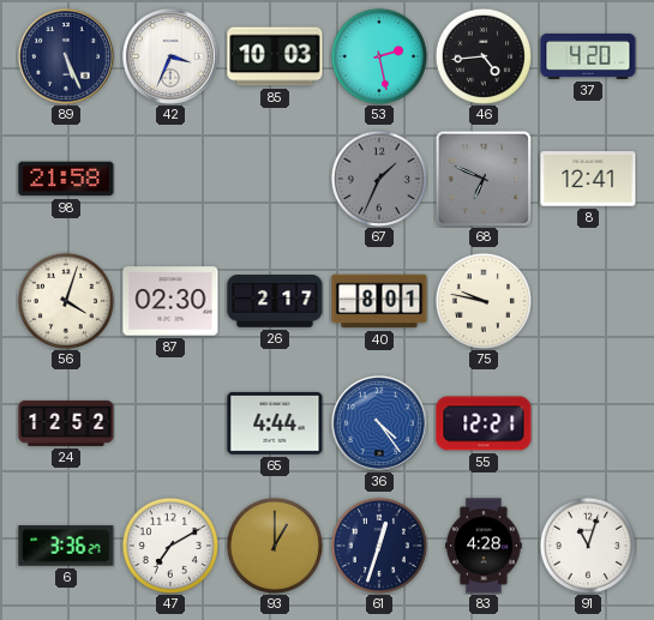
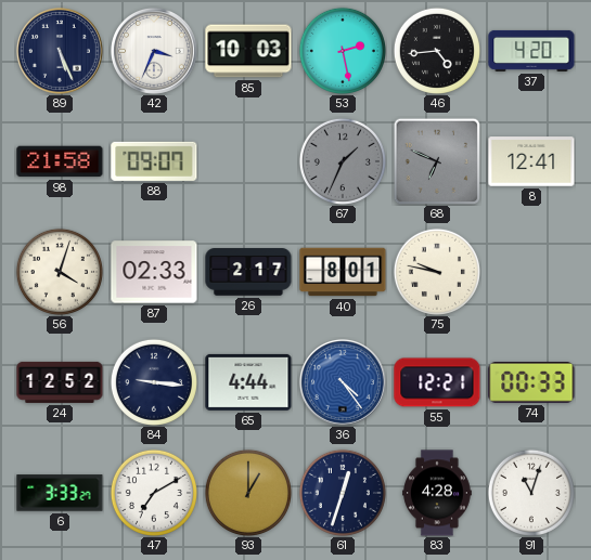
88: none -> 09:07
87: 02:30 -> 02:33
84: none -> 9:16
74: none -> 00:33
6: 3:36 -> 3:33
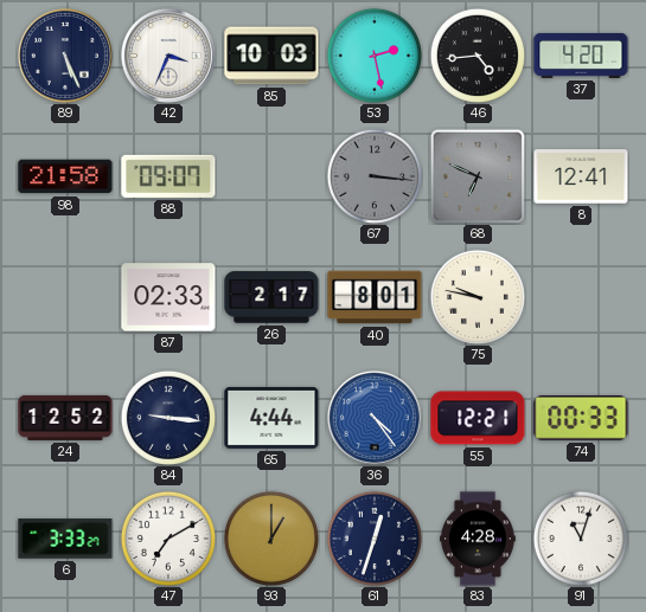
67: 1:34 -> 3:16
56: 4:03 -> none
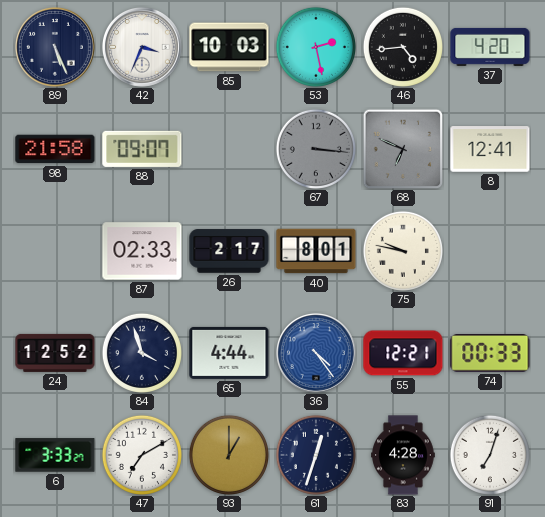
84: 9:16 -> 3:57
91: 11:03 -> 7:03
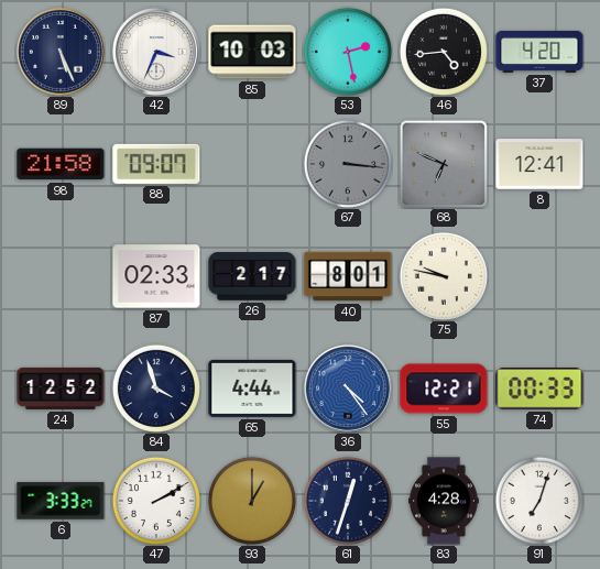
47: 7:10 -> 2:10
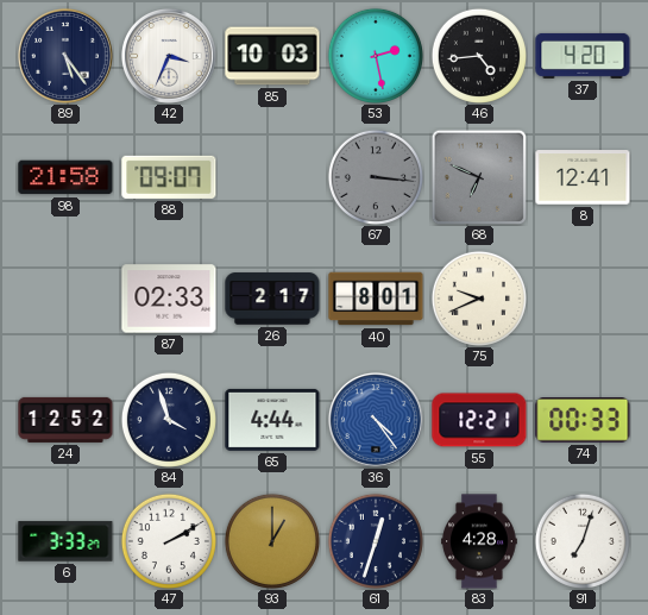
89: 5:26 -> 5:24
75: 9:47 -> 9:41
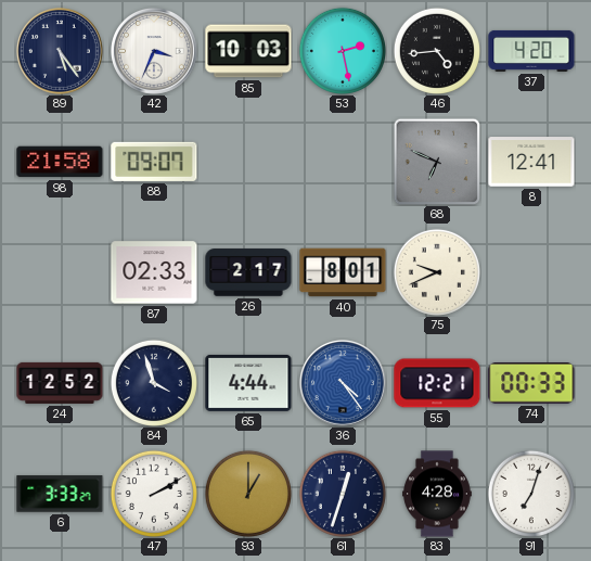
67: 3:16 -> none
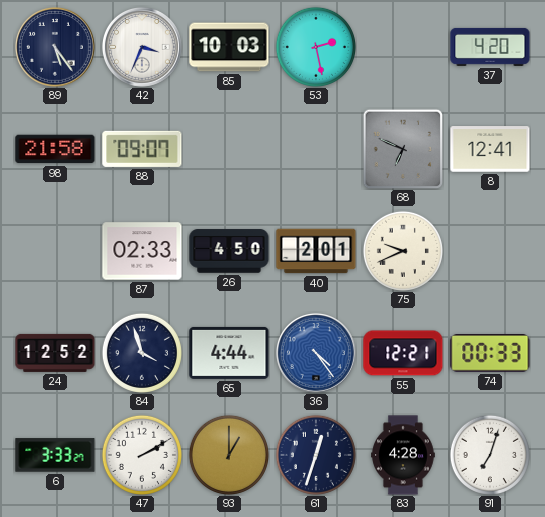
46: 4:44 -> none
26: 2:17 -> 4:50
40: 8:01 -> 2:01
